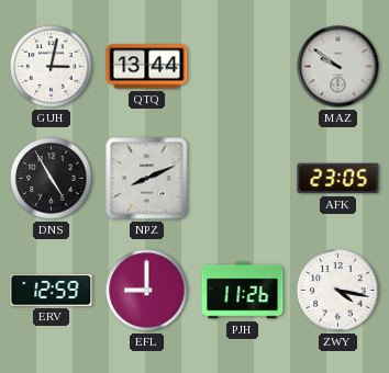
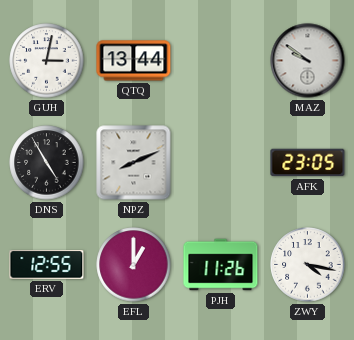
ERV: 12:59 -> 12:55
EFL: 9:00 -> 1:00
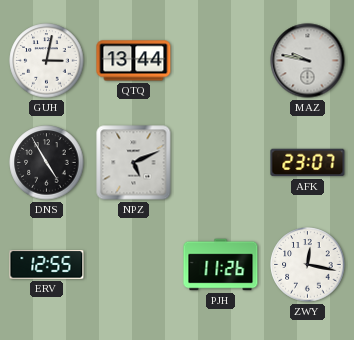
MAZ: 9:51 -> 9:47
NPZ: 8:11 -> 5:11
AFK: 23:05 -> 23:07
EFL: 1:00 -> none
ZWY: 4:17 -> 12:17
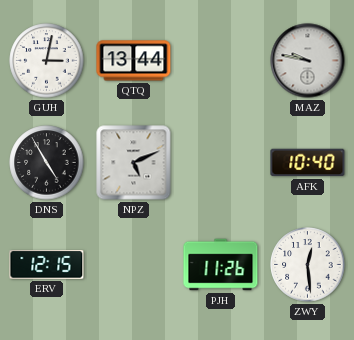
AFK: 23:07 -> 10:40
ERV: 12:55 -> 12:15
ZWY: 12:17 -> 12:29
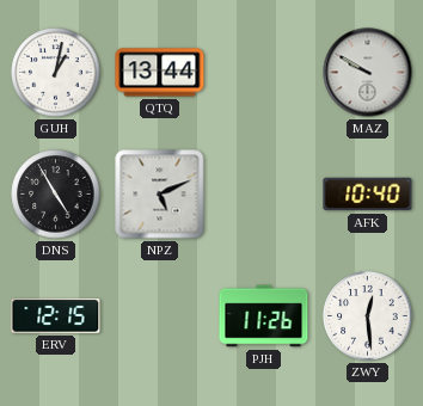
GUH: 3:02 -> 1:02
MAZ: 9:47 -> 9:50
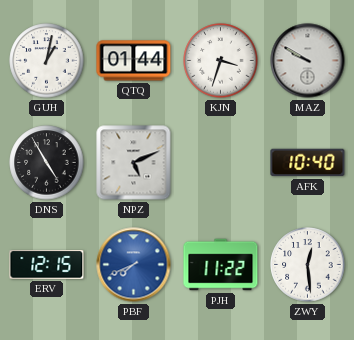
QTQ: 13:44 -> 01:44
KJN: none -> 3:33
PBF: none -> 7:41
PJH: 11:26 -> 11:22
